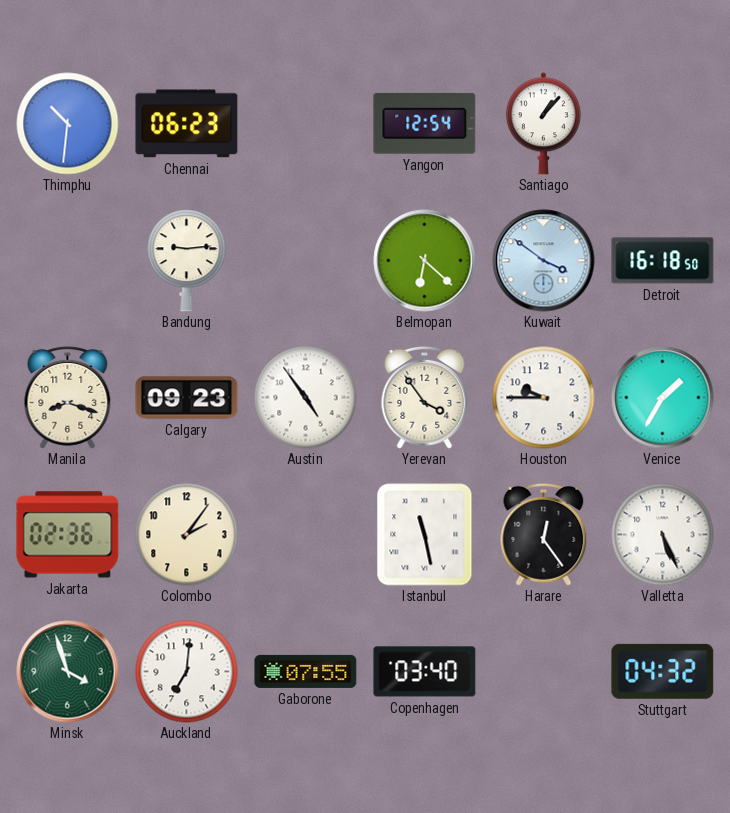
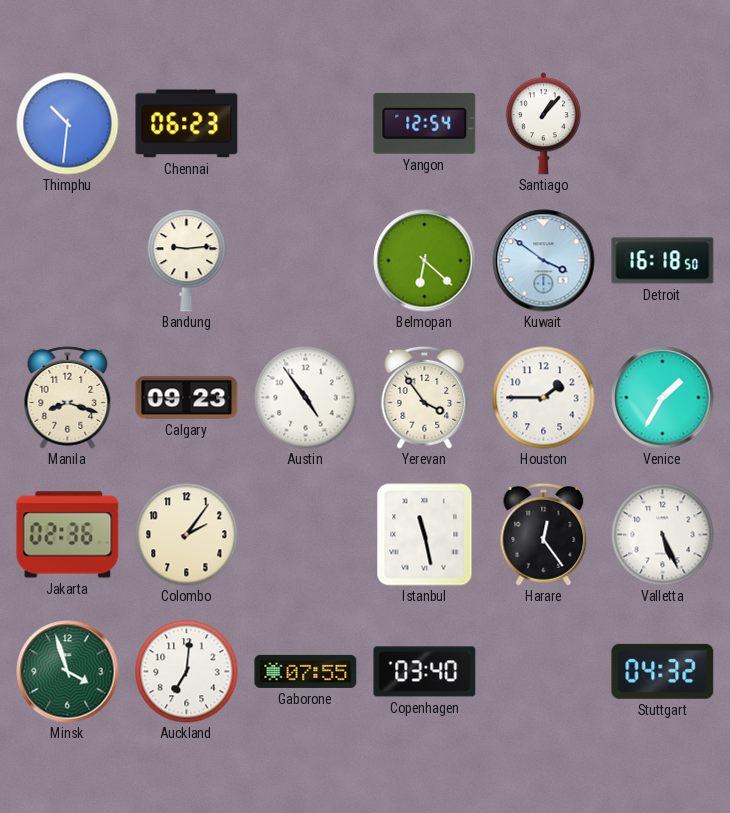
Houston: 9:45 -> 1:45
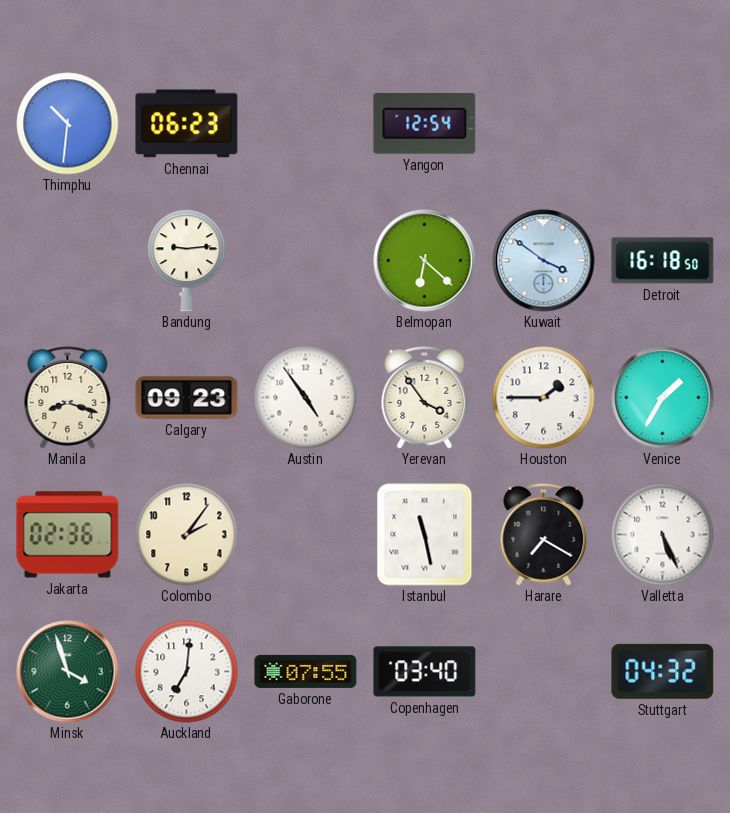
Santiago: 1:07 -> none
Harare: 12:24 -> 7:20
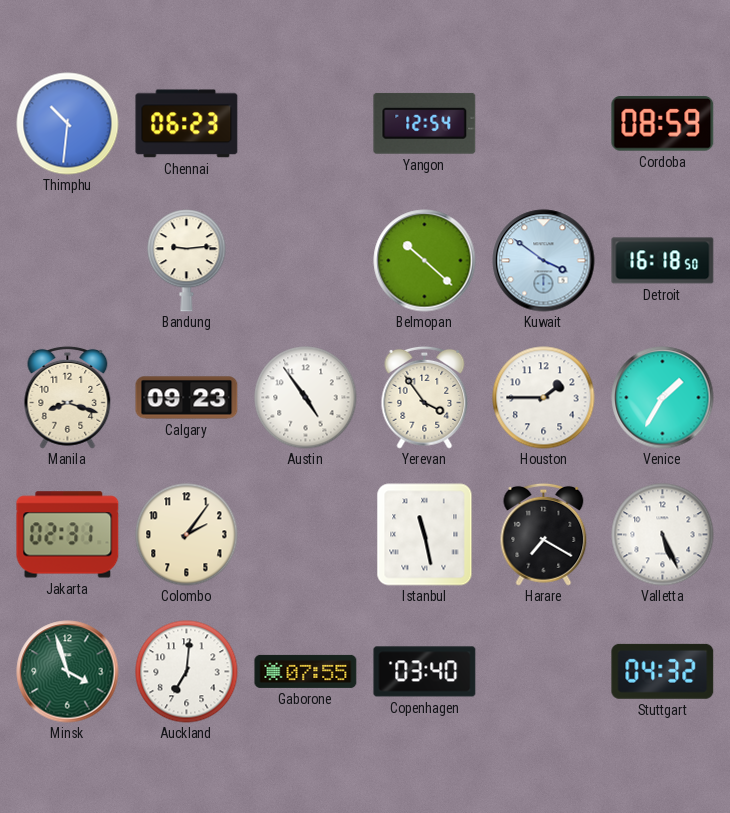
Cordoba: none -> 08:59
Belmopan: 6:22 -> 10:22
Jakarta: 02:36 -> 02:31
